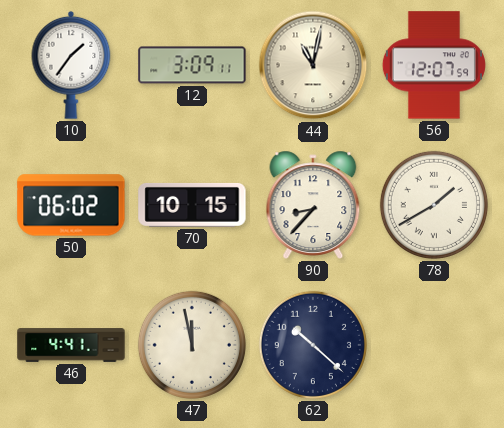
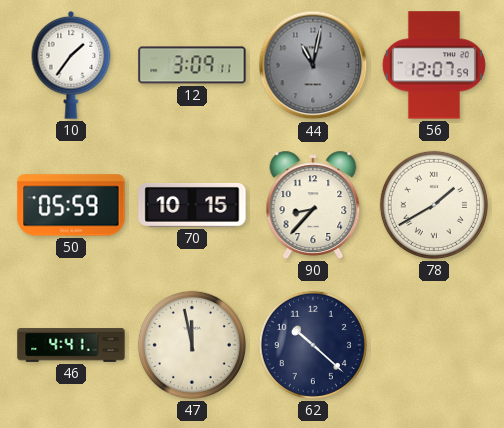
44 dial: cream -> grey
50: 06:02 -> 05:59
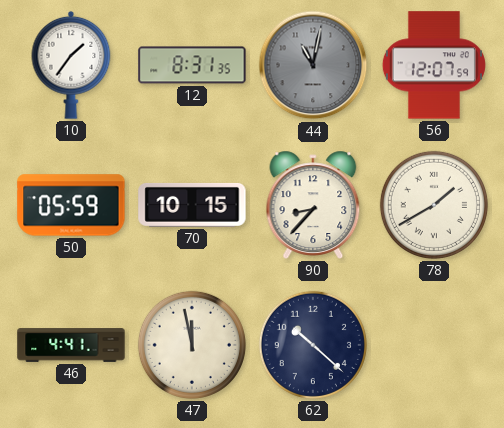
12: 3:09 -> 8:31
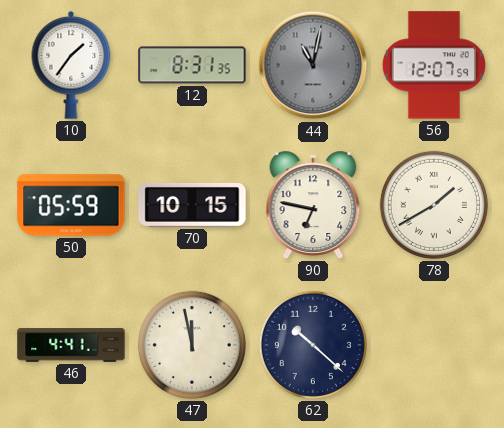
90: 8:37 -> 6:47
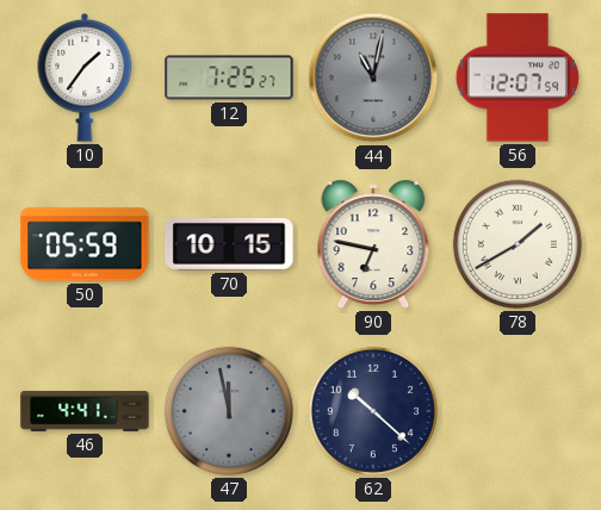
12: 8:31 -> 7:25
47 dial: cream -> grey
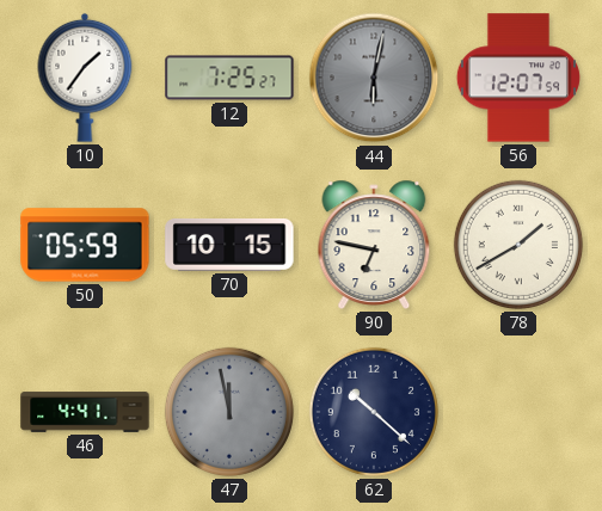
44: 11:02 -> 6:02
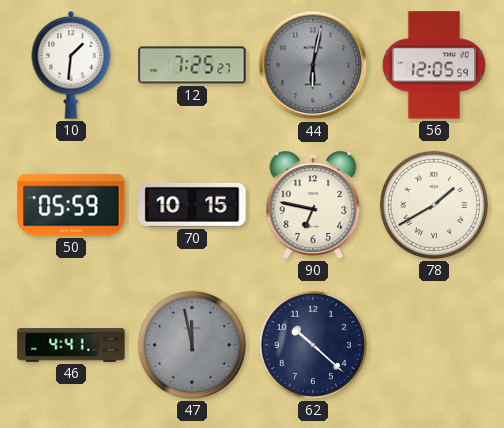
10: 1:36 -> 1:31
56: 12:07 -> 12:05
